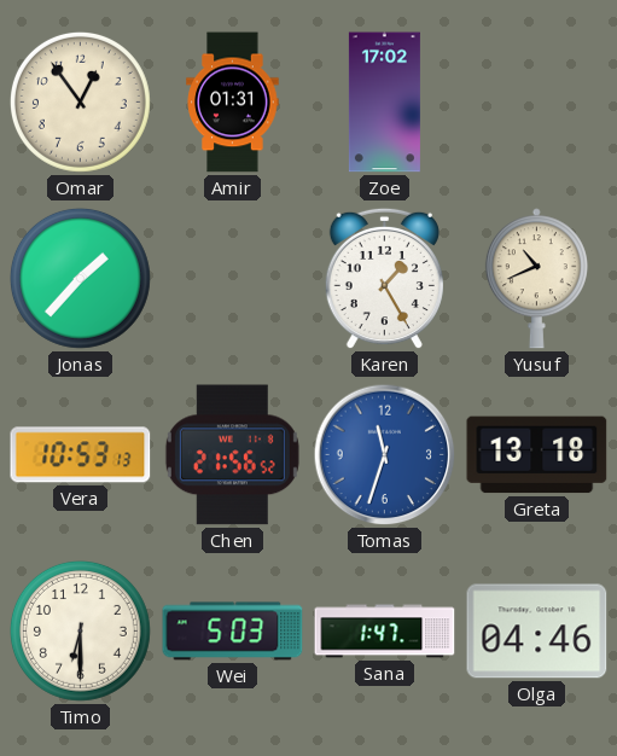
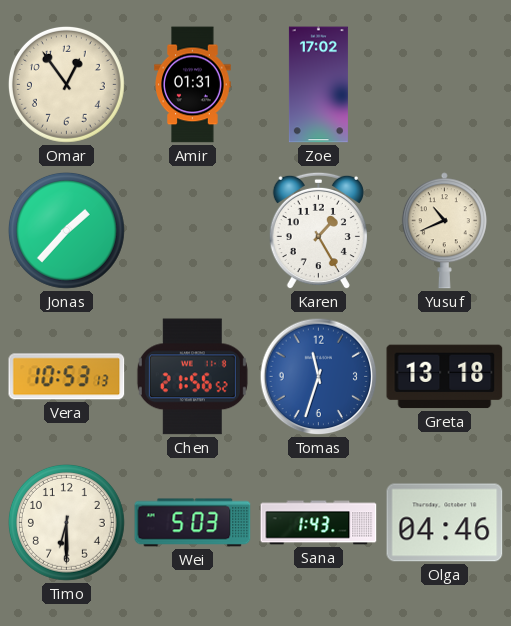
Sana: 1:47 -> 1:43
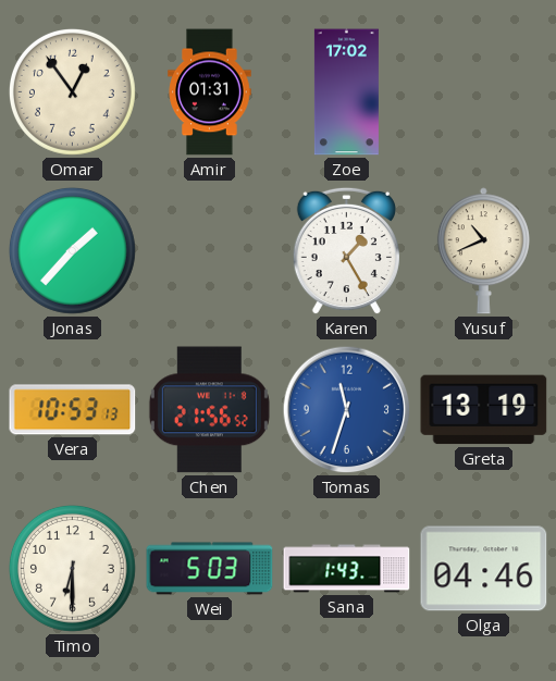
Greta: 13:18 -> 13:19
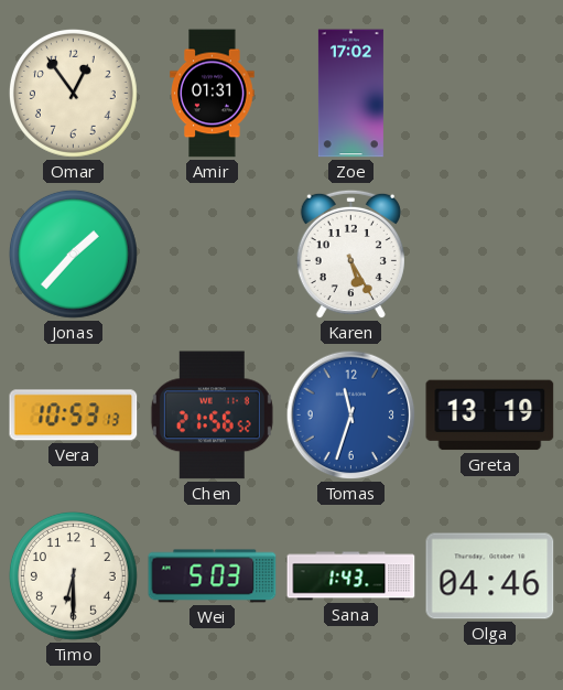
Karen: 1:25 -> 5:25
Yusuf: 10:41 -> none
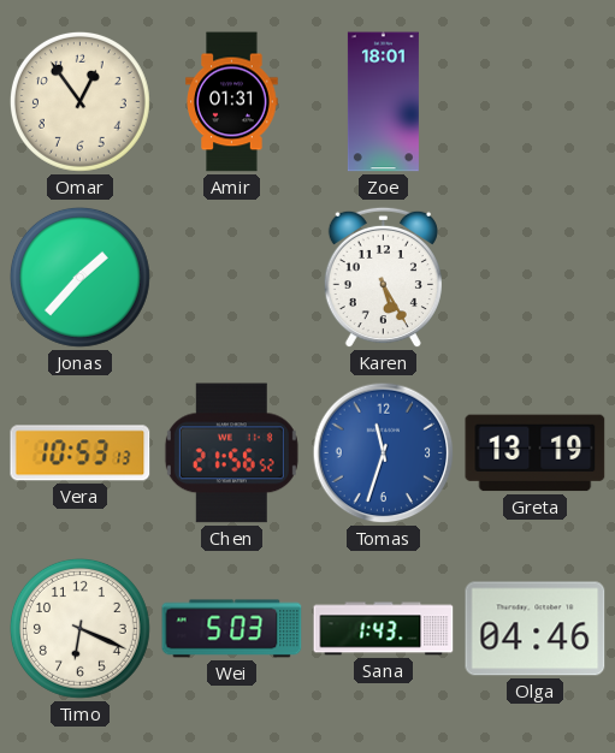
Zoe: 17:02 -> 18:01
Timo: 6:30 -> 6:19
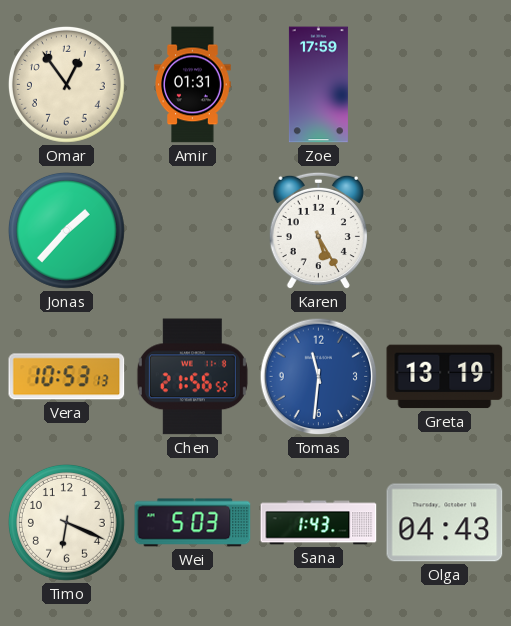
Zoe: 18:01 -> 17:59
Tomas: 11:33 -> 11:31
Olga: 04:46 -> 04:43
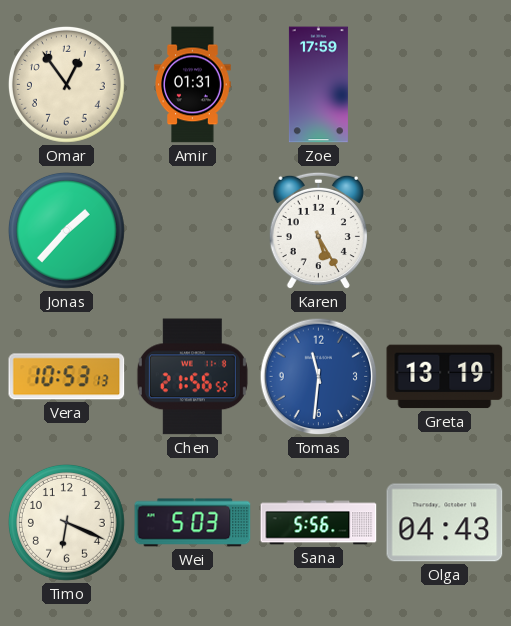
Sana: 1:43 -> 5:56
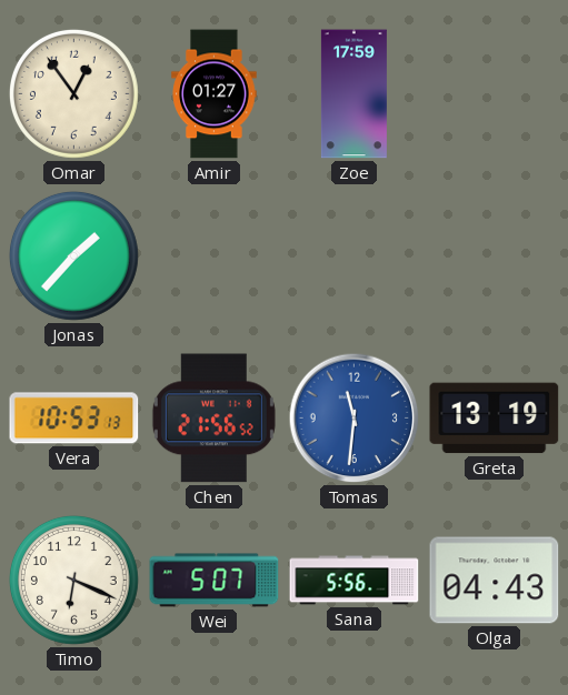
Amir: 01:31 -> 01:27
Karen: 5:25 -> none
Wei: 5:03 -> 5:07
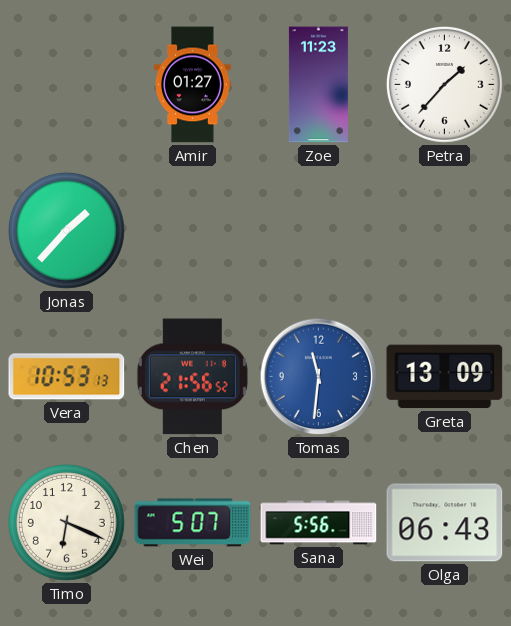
Omar: 12:54 -> none
Zoe: 17:59 -> 11:23
Petra: none -> 1:37
Greta: 13:19 -> 13:09
Olga: 04:43 -> 06:43
